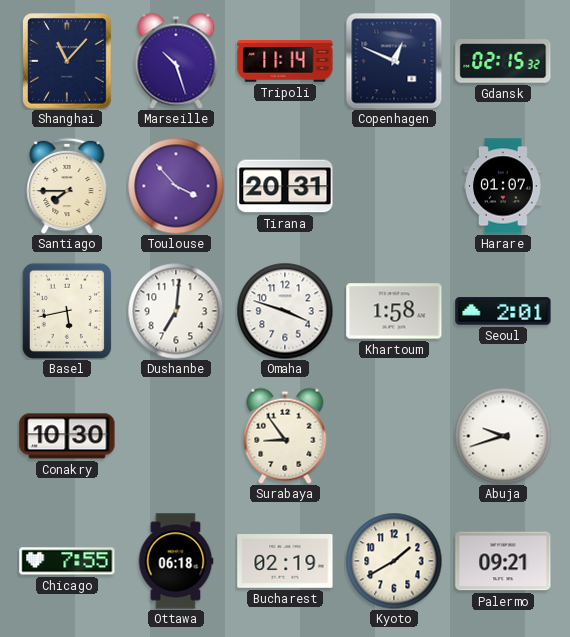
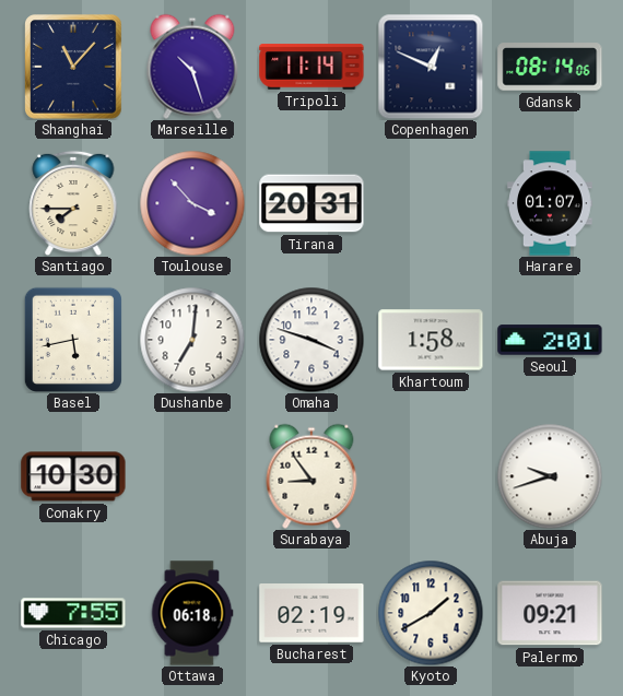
Gdansk: 02:15 -> 08:14
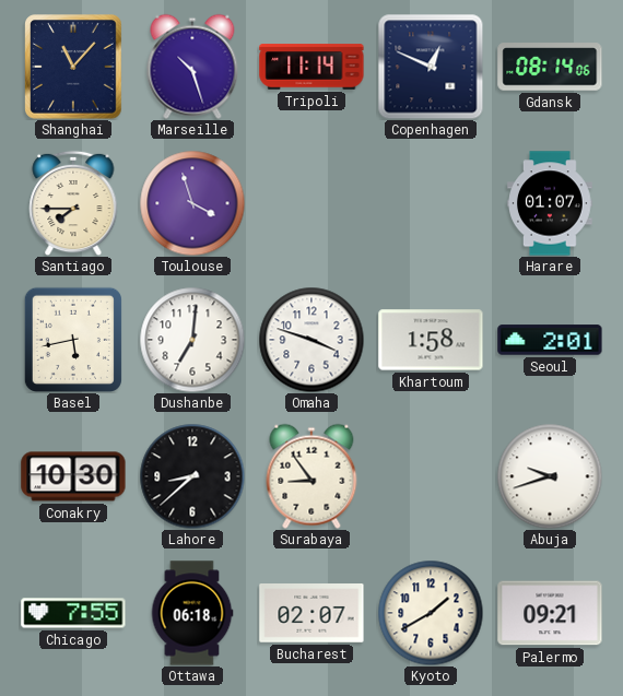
Toulouse: 3:53 -> 3:57
Tirana: 20:31 -> none
Lahore: none -> 8:38
Bucharest: 02:19 -> 02:07
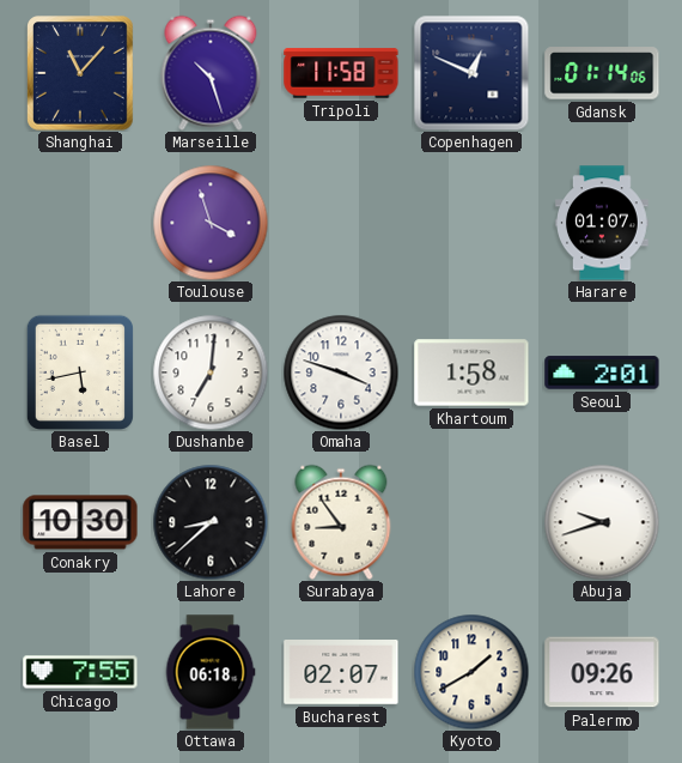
Tripoli: 11:14 -> 11:58
Gdansk: 08:14 -> 01:14
Santiago: 7:45 -> none
Palermo: 09:21 -> 09:26
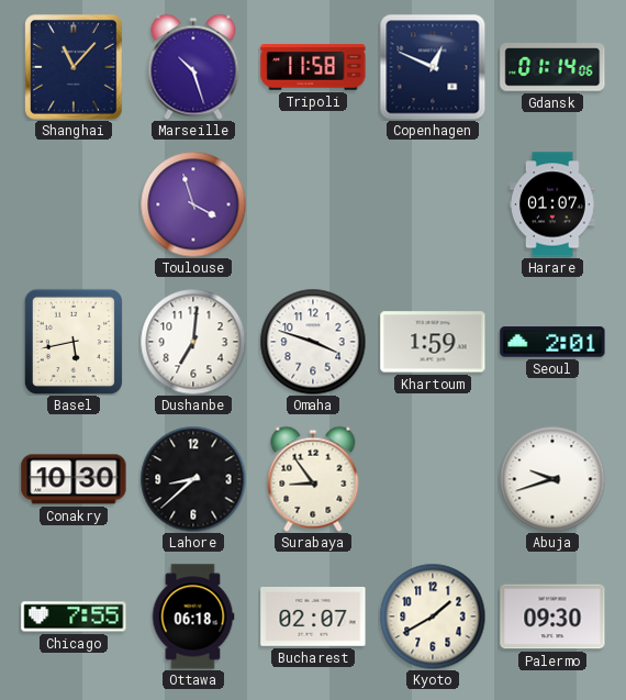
Khartoum: 1:58 -> 1:59
Palermo: 09:26 -> 09:30
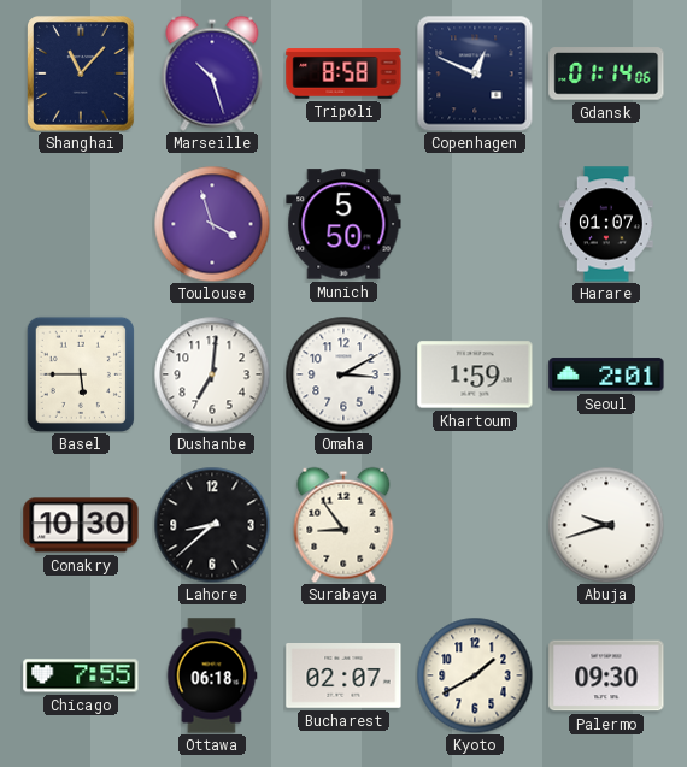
Tripoli: 11:58 -> 8:58
Munich: none -> 5:50
Basel: 5:43 -> 5:45
Omaha: 3:48 -> 3:10
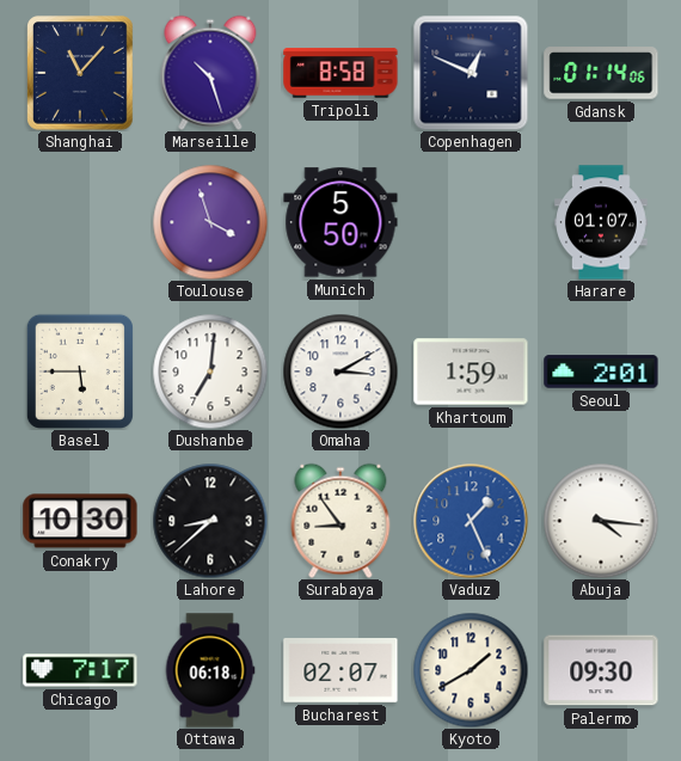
Vaduz: none -> 1:26
Abuja: 9:42 -> 4:16
Chicago: 7:55 -> 7:17
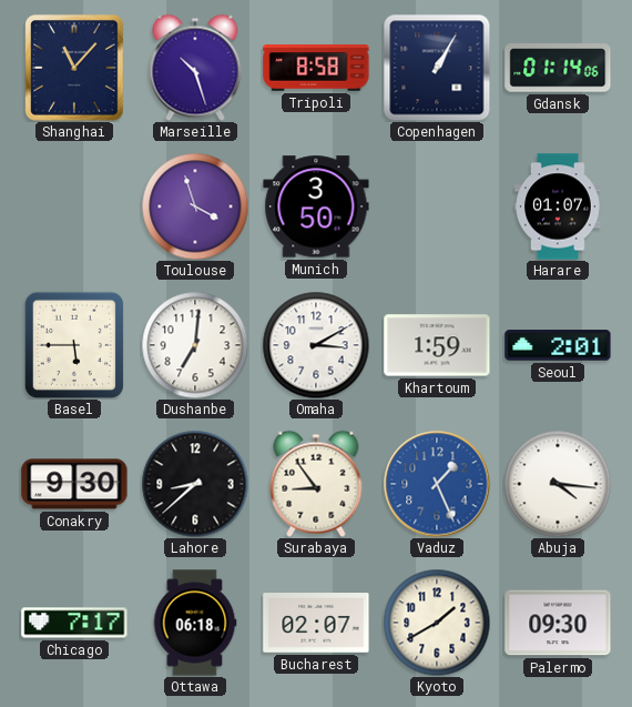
Copenhagen: 12:49 -> 1:05
Munich: 5:50 -> 3:50
Conakry: 10:30 -> 9:30
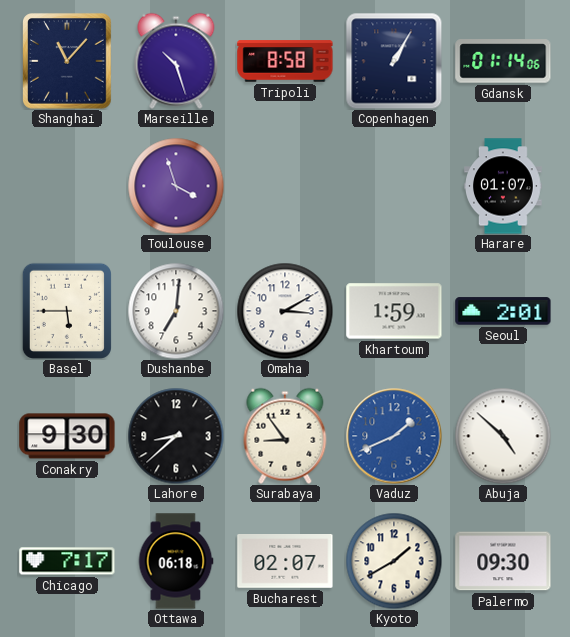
Munich: 3:50 -> none
Vaduz: 1:26 -> 1:41
Abuja: 4:16 -> 4:52
